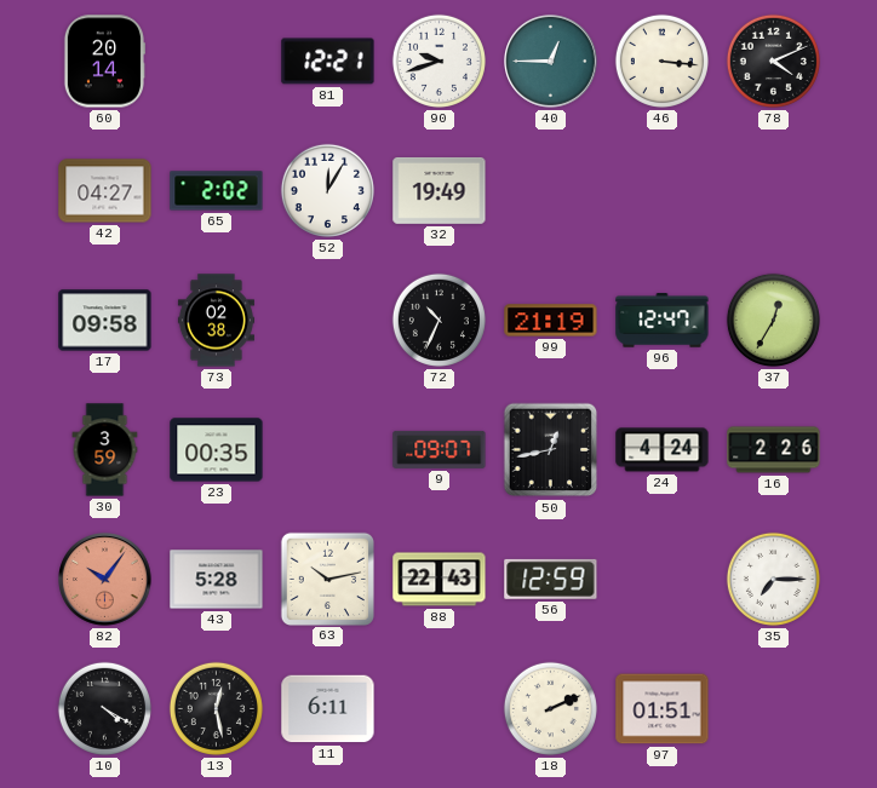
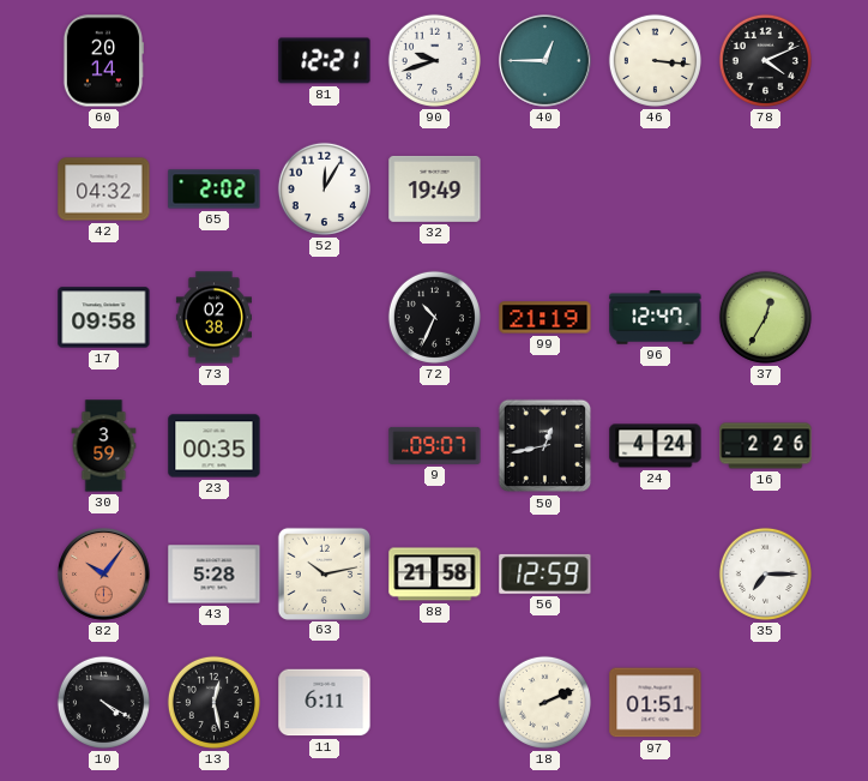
42: 04:27 -> 04:32
88: 22:43 -> 21:58
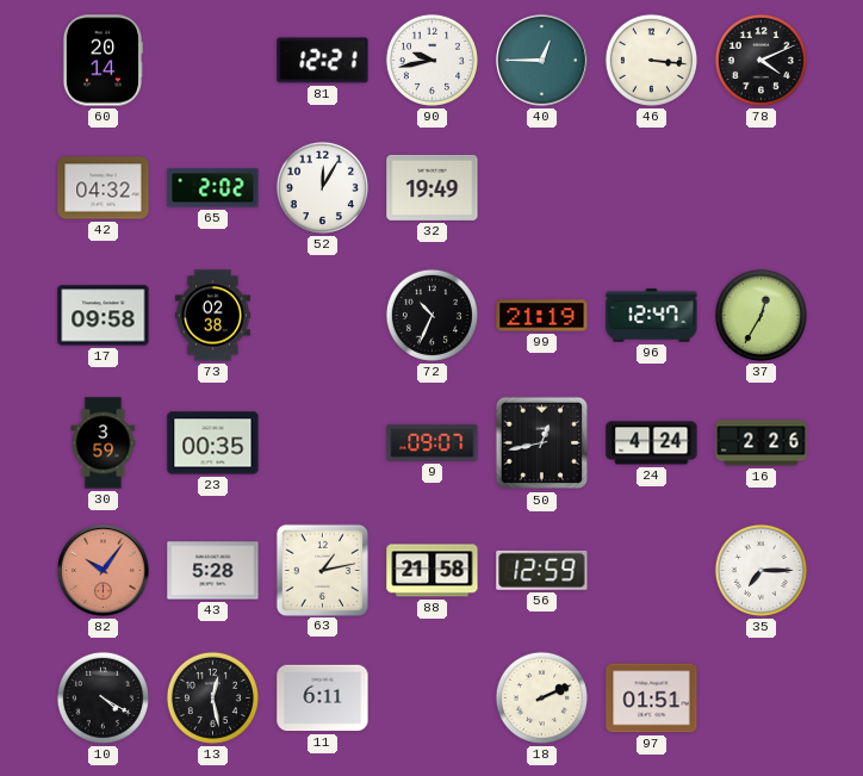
90: 9:42 -> 9:43
63: 10:13 -> 1:13
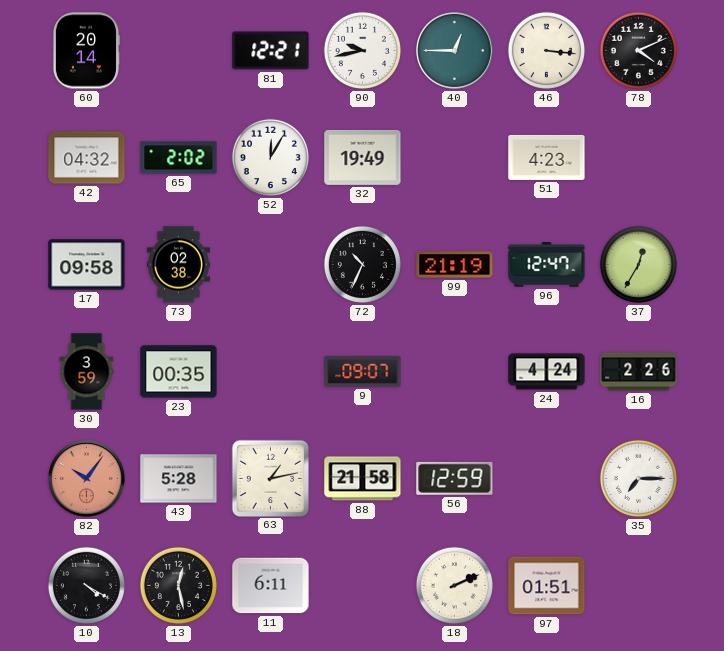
51: none -> 4:23
50: 12:43 -> none
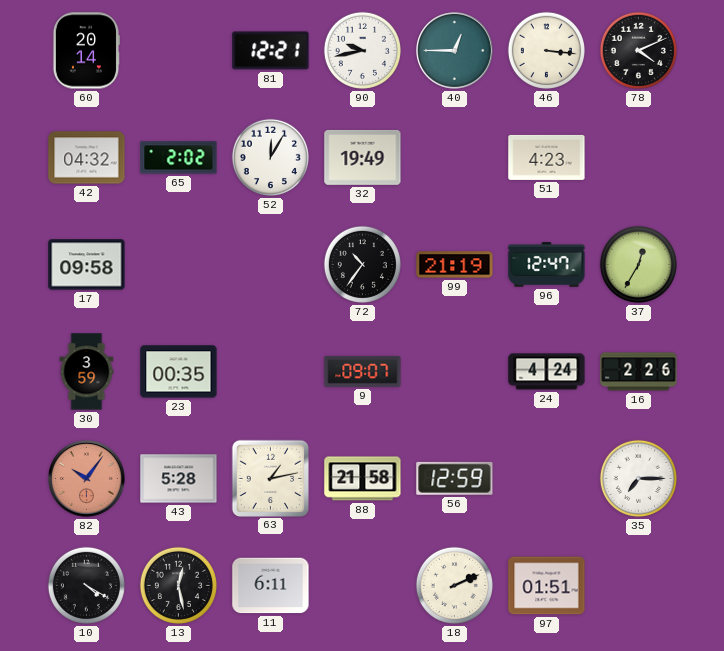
73: 02:38 -> none
72: 10:34 -> 10:36
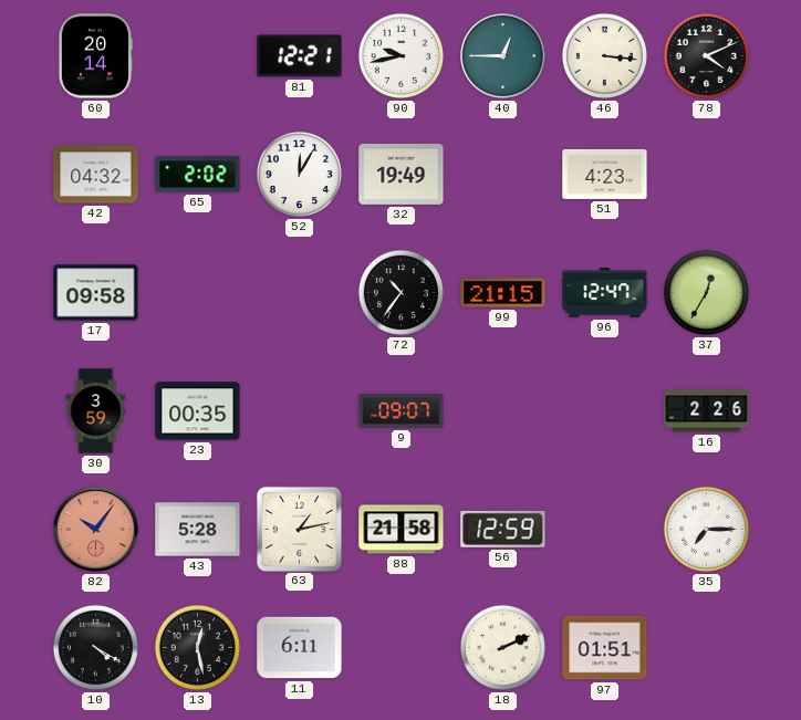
99: 21:19 -> 21:15
24: 4:24 -> none
